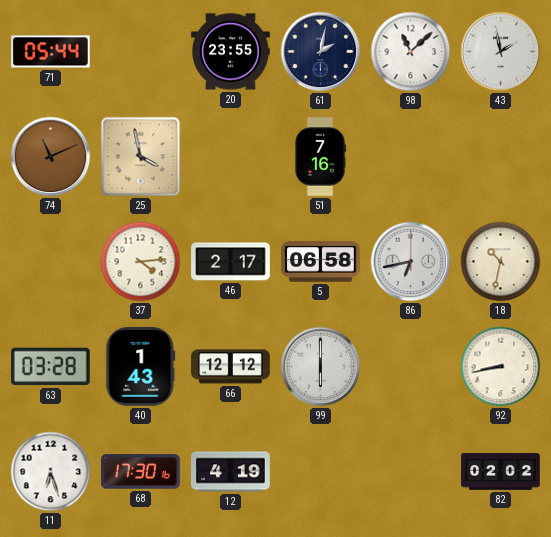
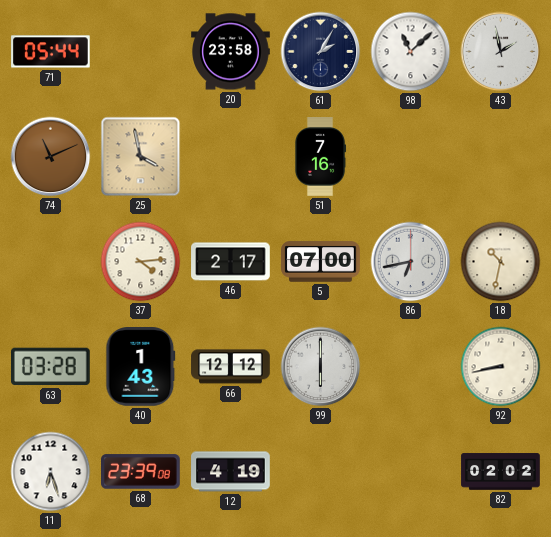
20: 23:55 -> 23:58
61: 2:02 -> 2:05
5: 06:58 -> 07:00
68: 17:30 -> 23:39
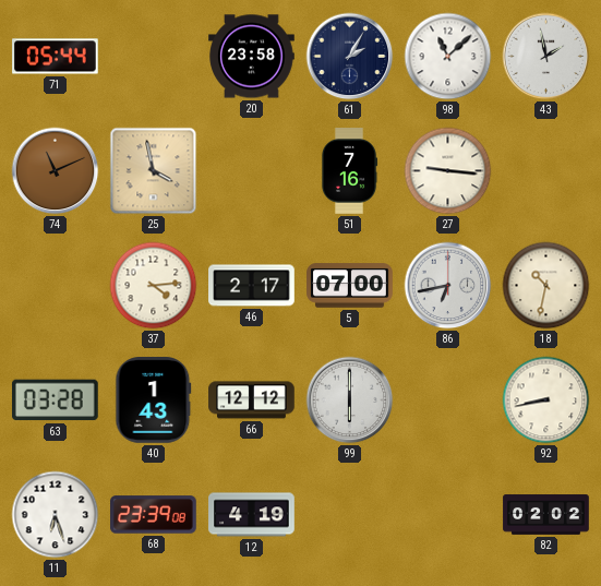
27: none -> 9:16
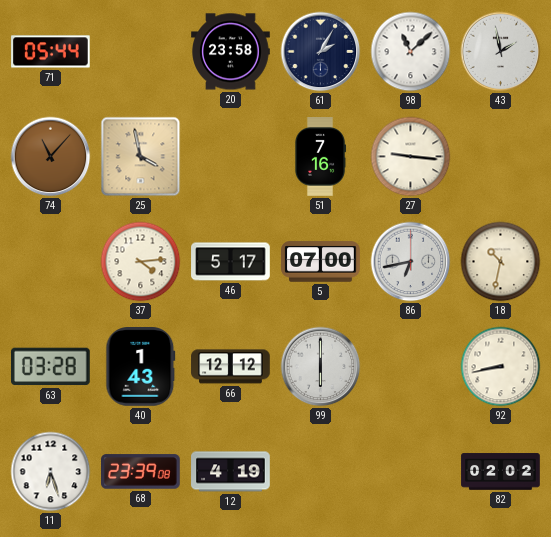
74: 11:11 -> 11:07
46: 2:17 -> 5:17
